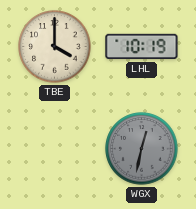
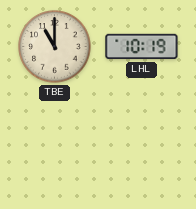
TBE: 4:00 -> 11:00
WGX: 12:32 -> none
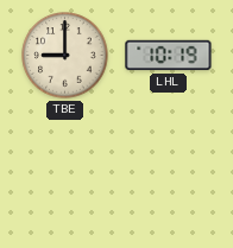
TBE: 11:00 -> 9:00
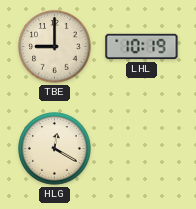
HLG: none -> 12:20
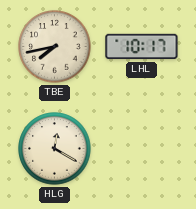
TBE: 9:00 -> 7:43
LHL: 10:19 -> 10:17
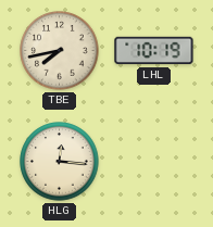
LHL: 10:17 -> 10:19
HLG: 12:20 -> 12:16
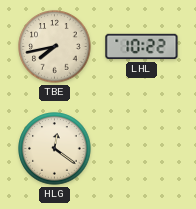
LHL: 10:19 -> 10:22
HLG: 12:16 -> 12:21
